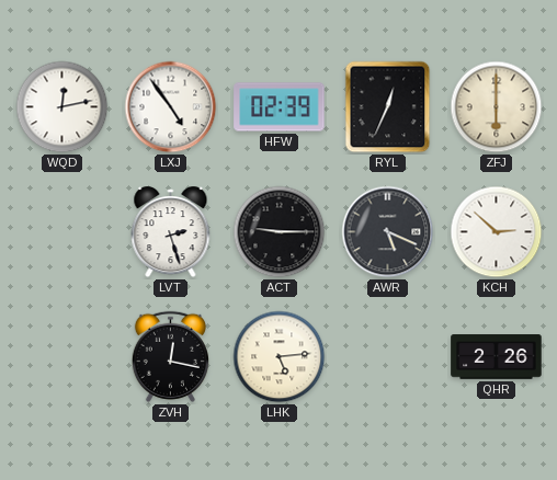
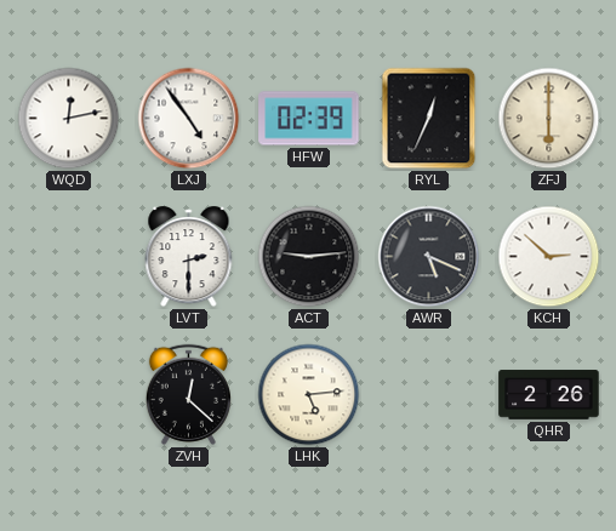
LVT: 2:27 -> 2:30
ACT: 9:15 -> 9:14
ZVH: 12:17 -> 12:22
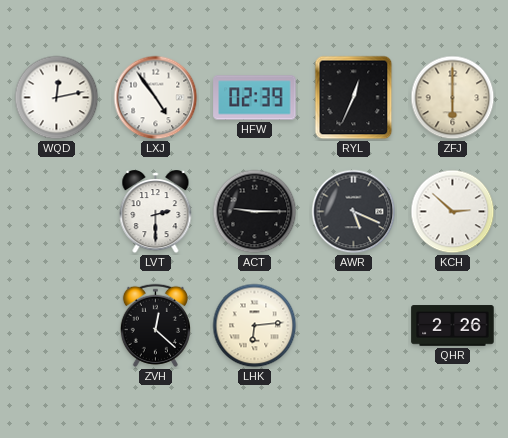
ACT: 9:14 -> 9:15
LHK: 5:14 -> 6:14
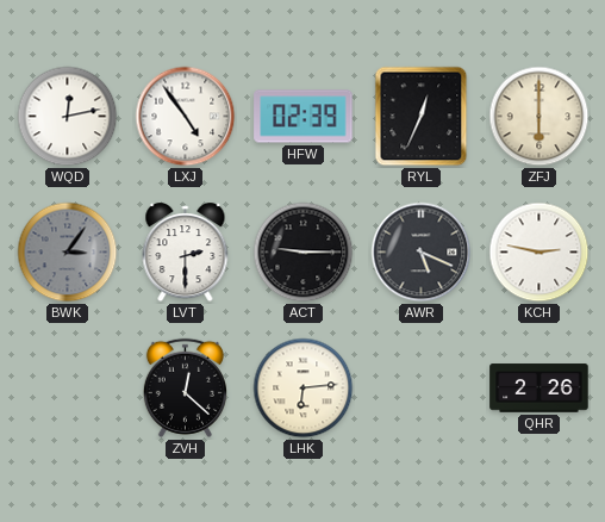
BWK: none -> 3:06
KCH: 2:52 -> 2:47
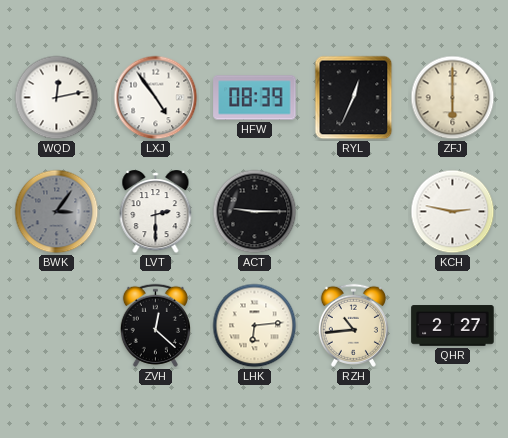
HFW: 02:39 -> 08:39
AWR: 5:19 -> none
RZH: none -> 10:44
QHR: 2:26 -> 2:27
